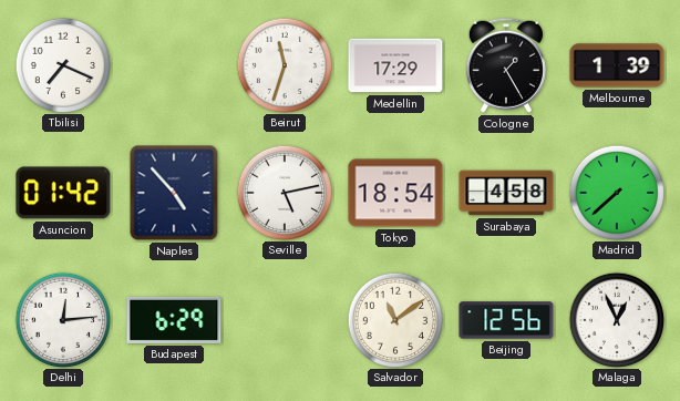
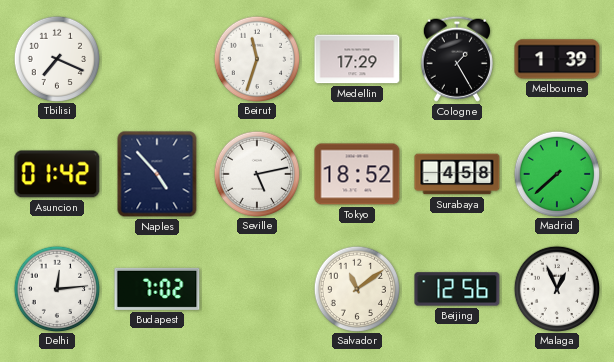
Tokyo: 18:54 -> 18:52
Budapest: 6:29 -> 7:02
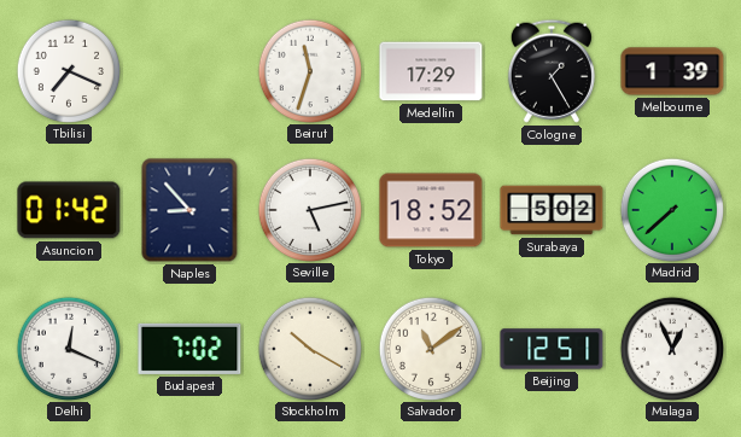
Naples: 4:53 -> 8:53
Surabaya: 4:58 -> 5:02
Delhi: 12:14 -> 12:19
Stockholm: none -> 10:20
Beijing: 12:56 -> 12:51
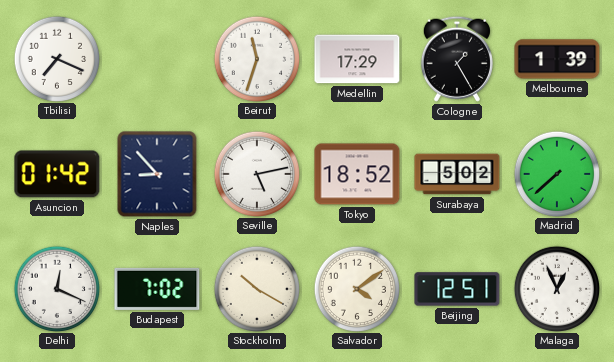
Salvador: 11:09 -> 4:09
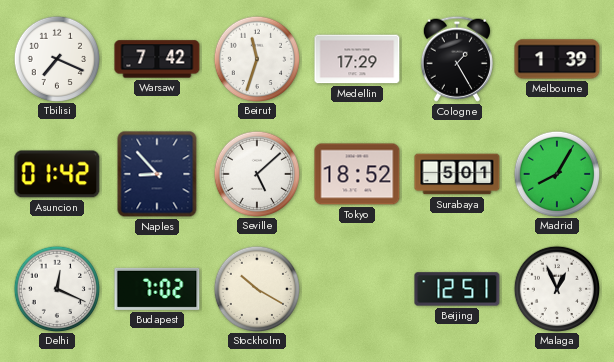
Warsaw: none -> 7:42
Seville: 5:13 -> 5:08
Surabaya: 5:02 -> 5:01
Madrid: 7:38 -> 8:05
Salvador: 4:09 -> none
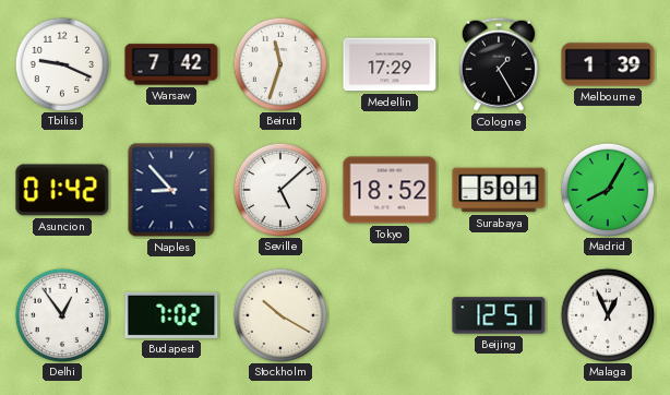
Tbilisi: 7:19 -> 9:19
Delhi: 12:19 -> 12:54
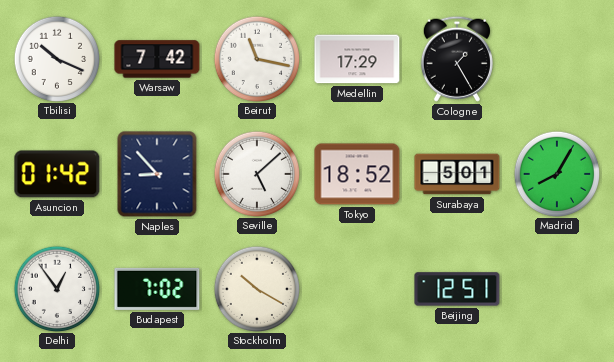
Tbilisi: 9:19 -> 10:19
Beirut: 11:33 -> 11:17
Melbourne: 1:39 -> none
Malaga: 12:56 -> none
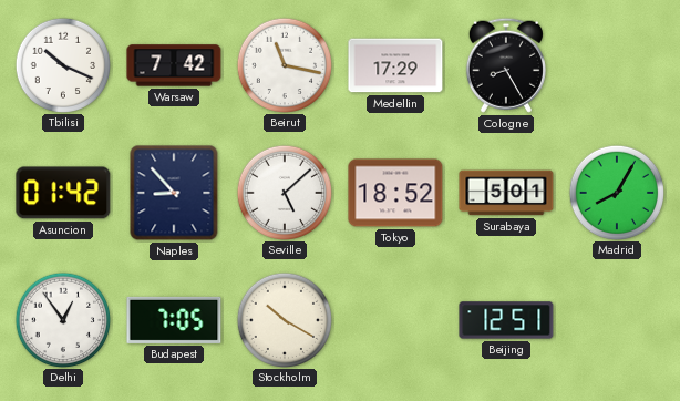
Cologne: 1:25 -> 8:25
Budapest: 7:02 -> 7:05
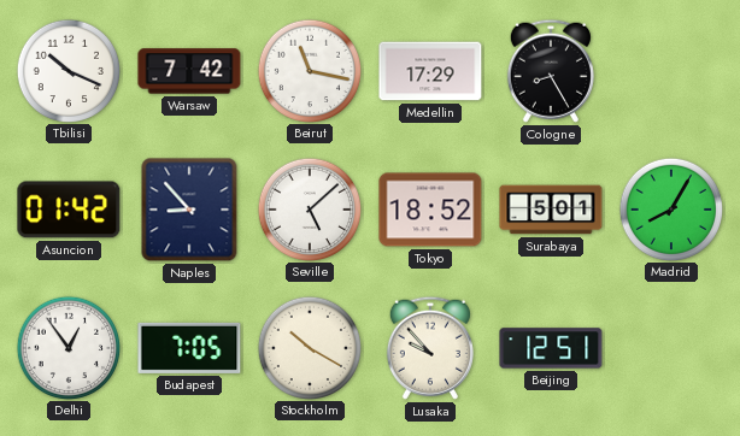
Lusaka: none -> 9:53
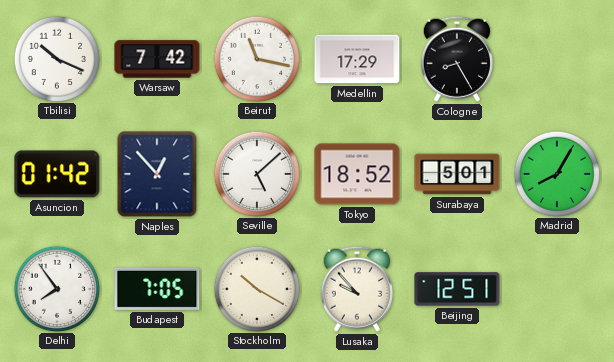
Naples: 8:53 -> 12:53
Delhi: 12:54 -> 7:54
